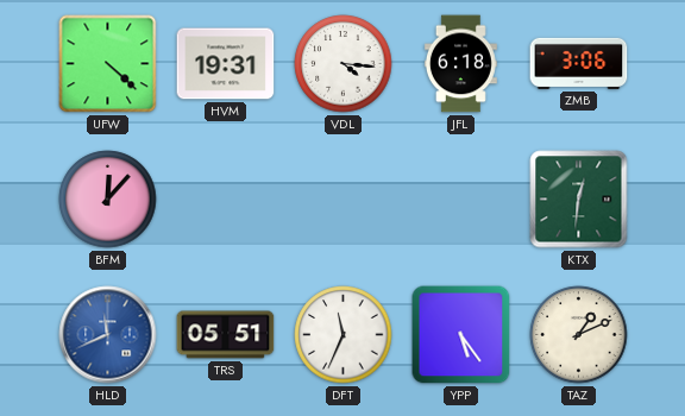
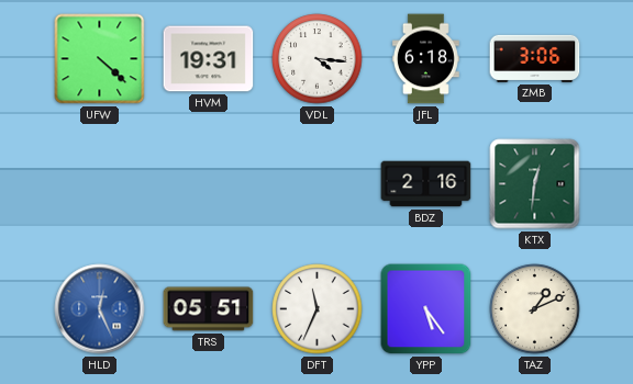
BFM: 12:07 -> none
BDZ: none -> 2:16
HLD: 11:41 -> 12:26
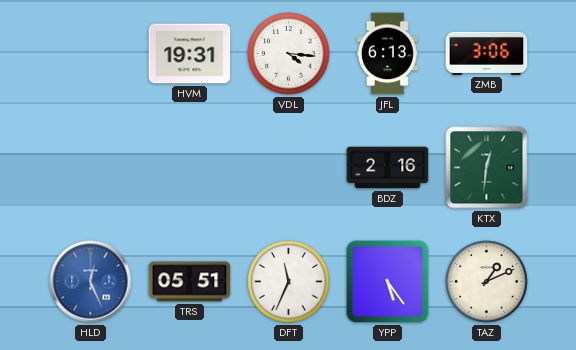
UFW: 4:22 -> none
JFL: 6:18 -> 6:13
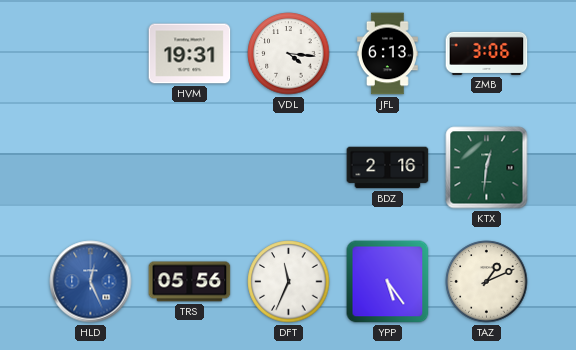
TRS: 05:51 -> 05:56
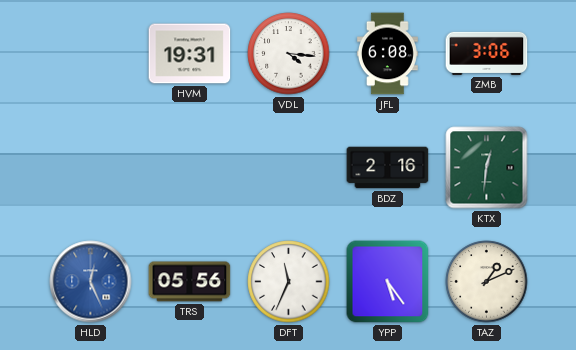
JFL: 6:13 -> 6:08
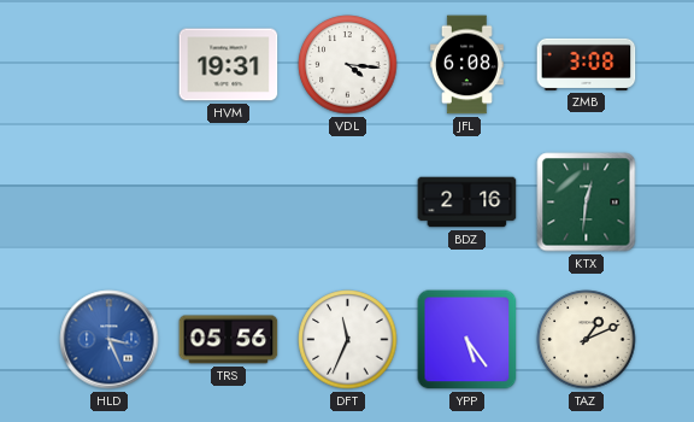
ZMB: 3:06 -> 3:08
HLD: 12:26 -> 3:26
